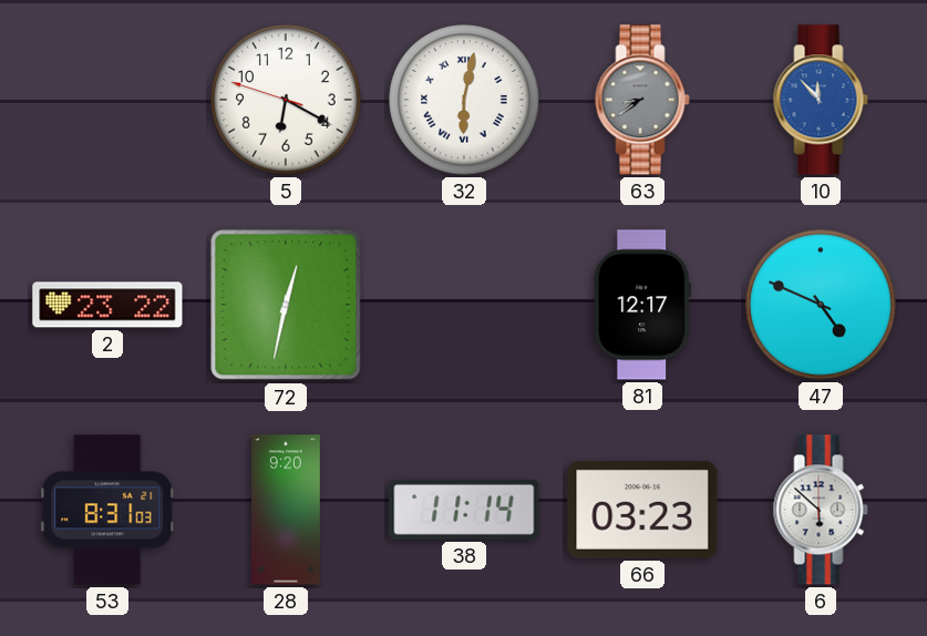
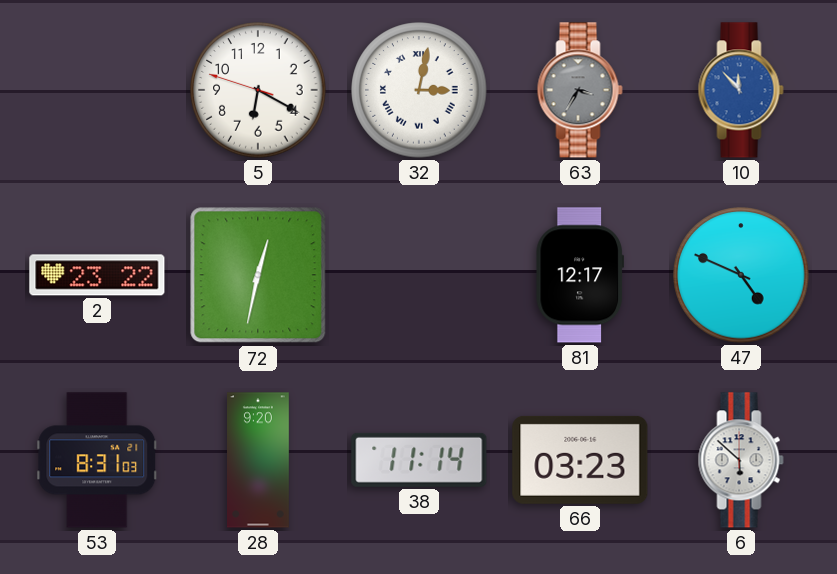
32: 6:02 -> 3:02
63: 8:39 -> 3:35
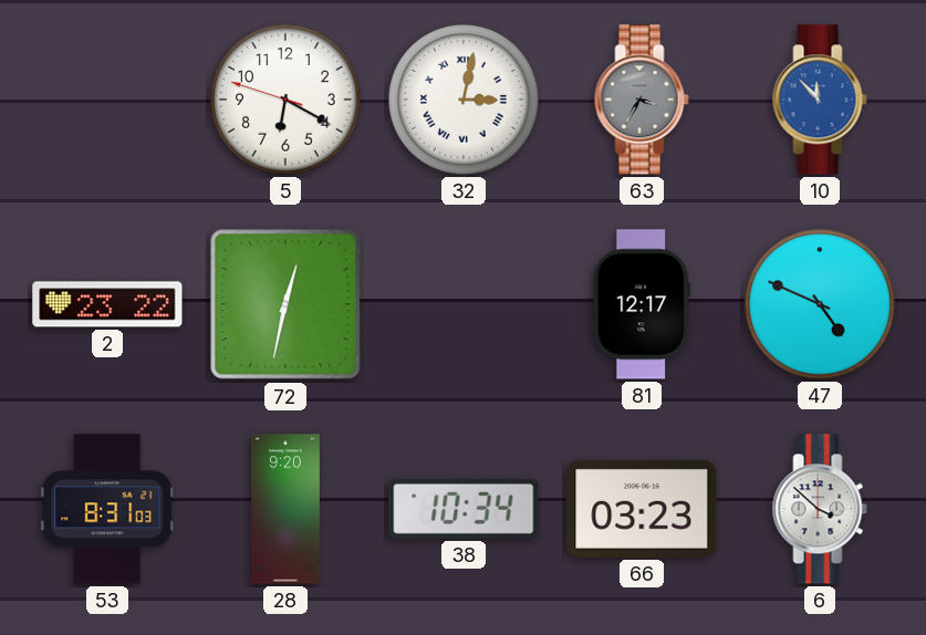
38: 11:14 -> 10:34
6: 5:52 -> 3:52
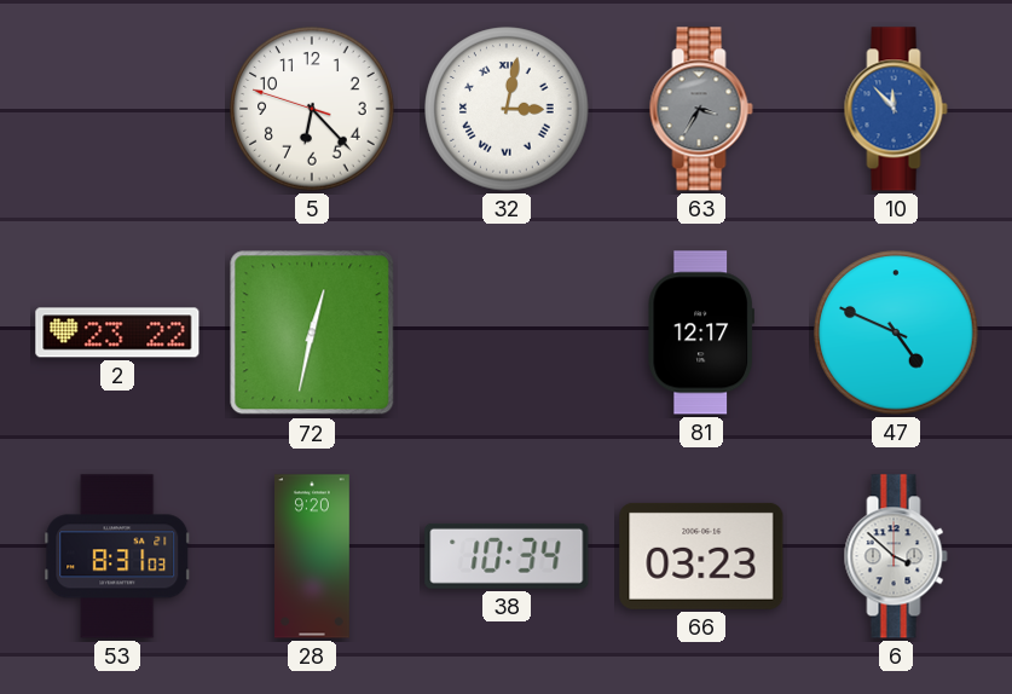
5: 6:19 -> 6:22
